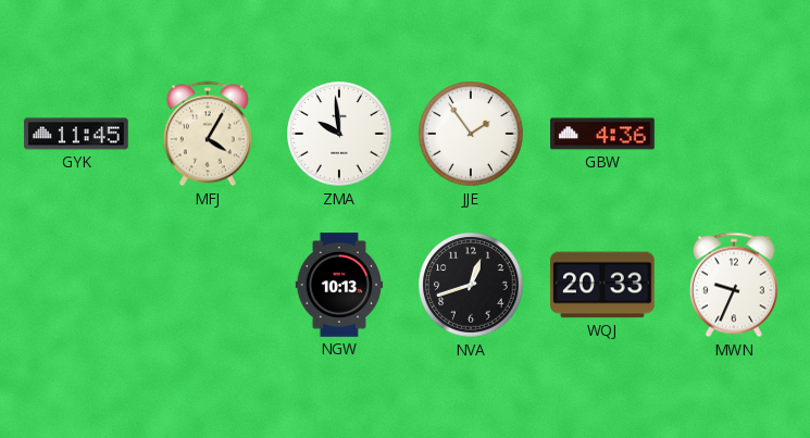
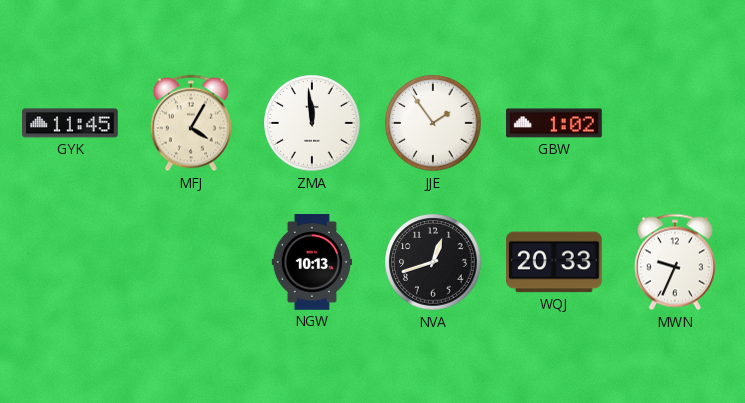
ZMA: 9:59 -> 11:59
GBW: 4:36 -> 1:02
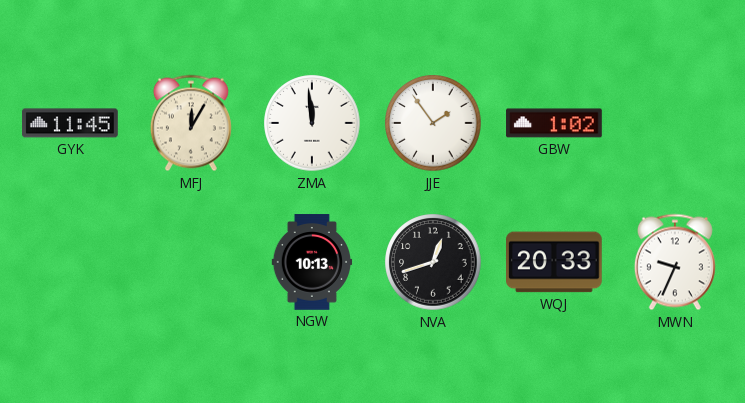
MFJ: 4:05 -> 12:05
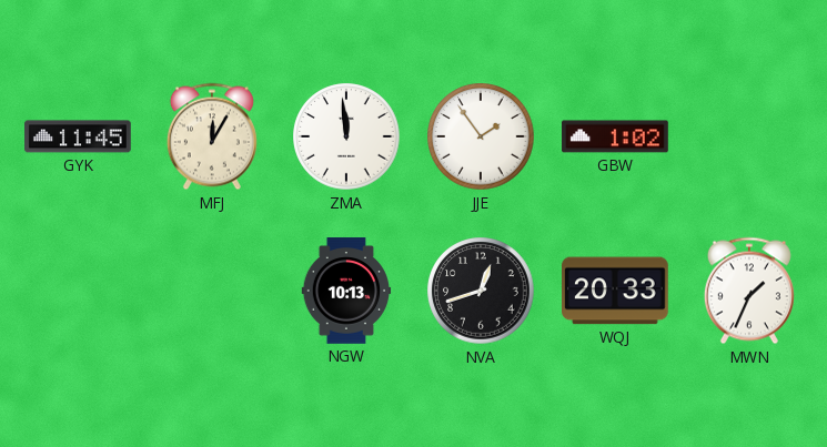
MWN: 9:34 -> 1:34
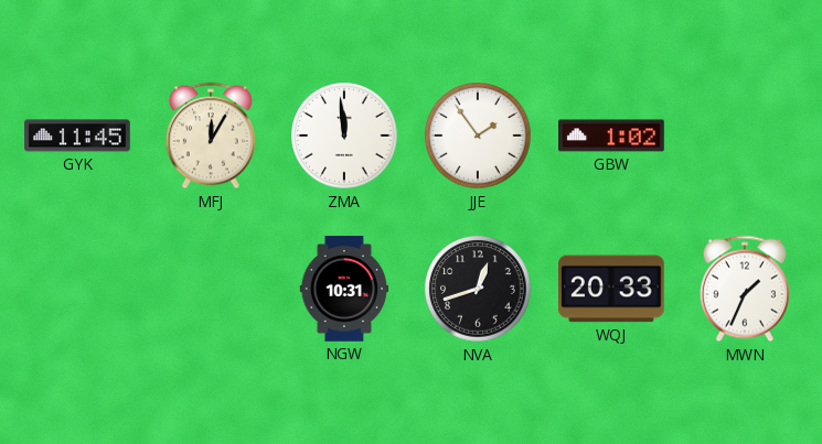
NGW: 10:13 -> 10:31
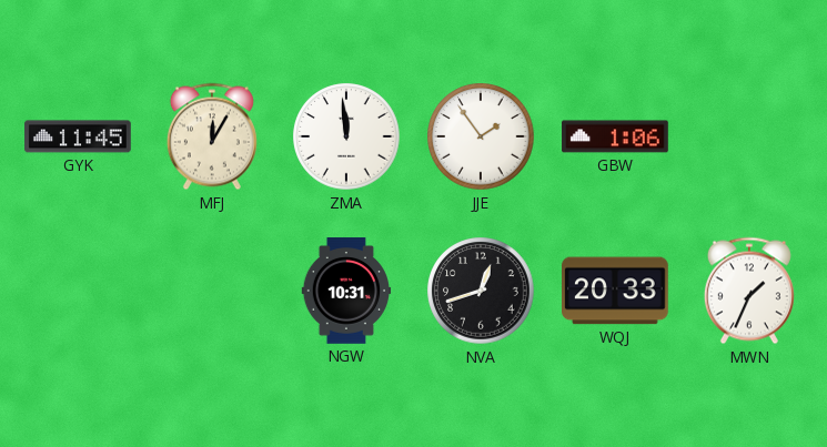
GBW: 1:02 -> 1:06
